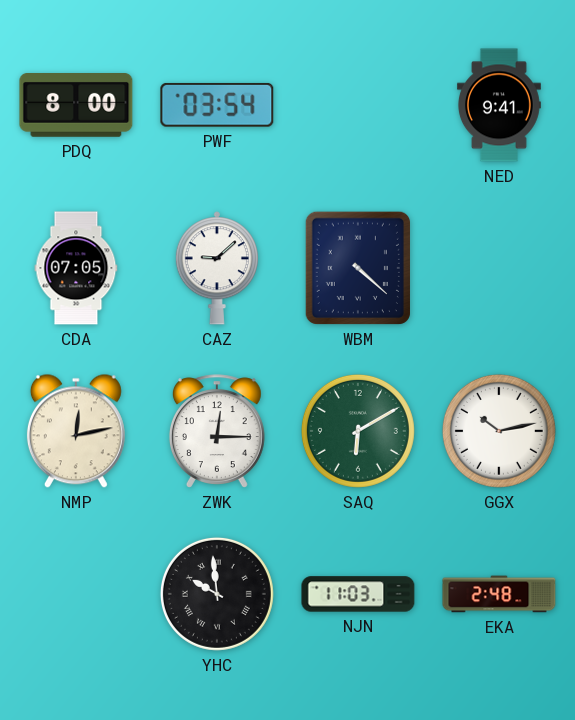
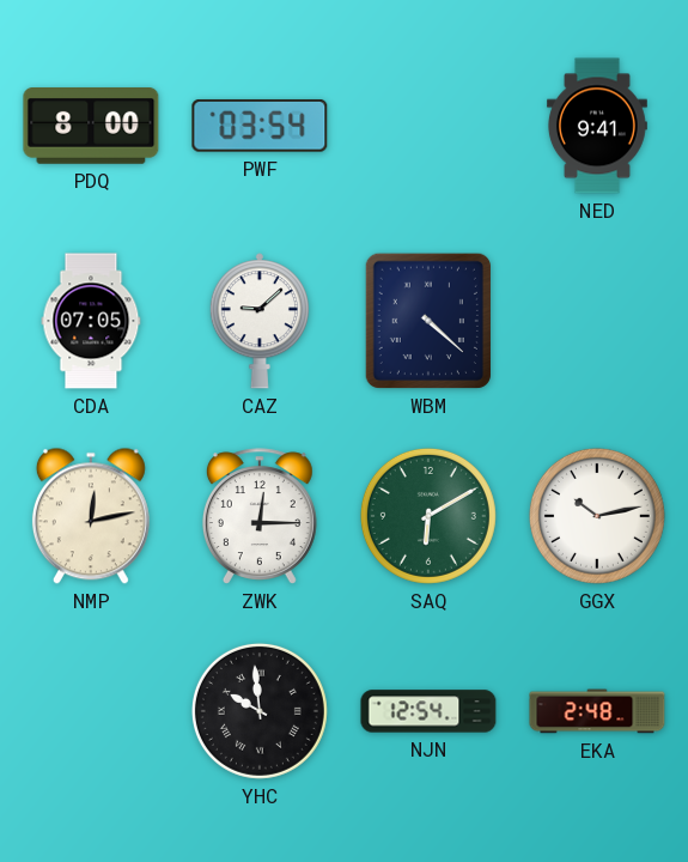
NJN: 11:03 -> 12:54
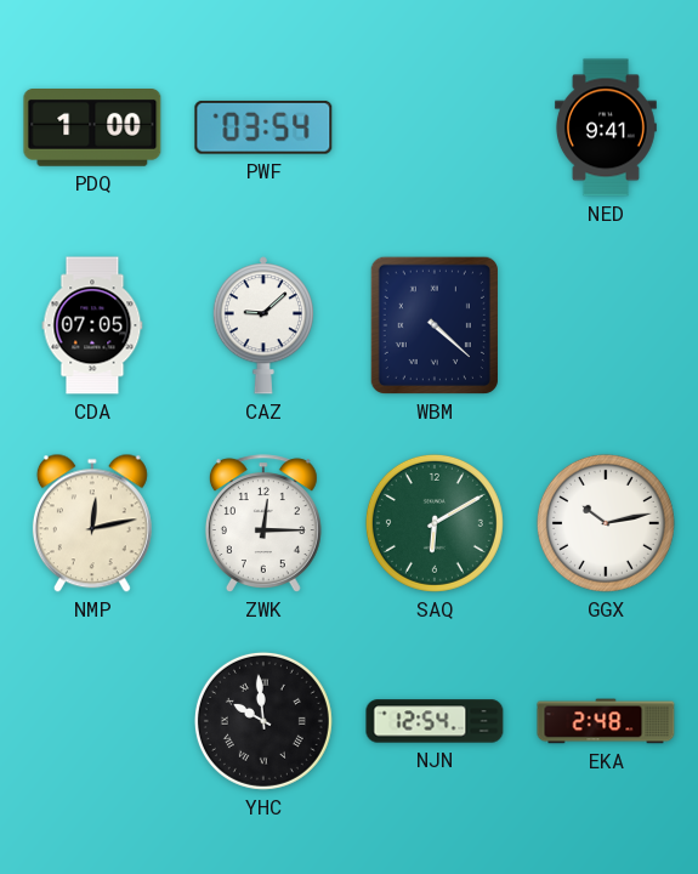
PDQ: 8:00 -> 1:00
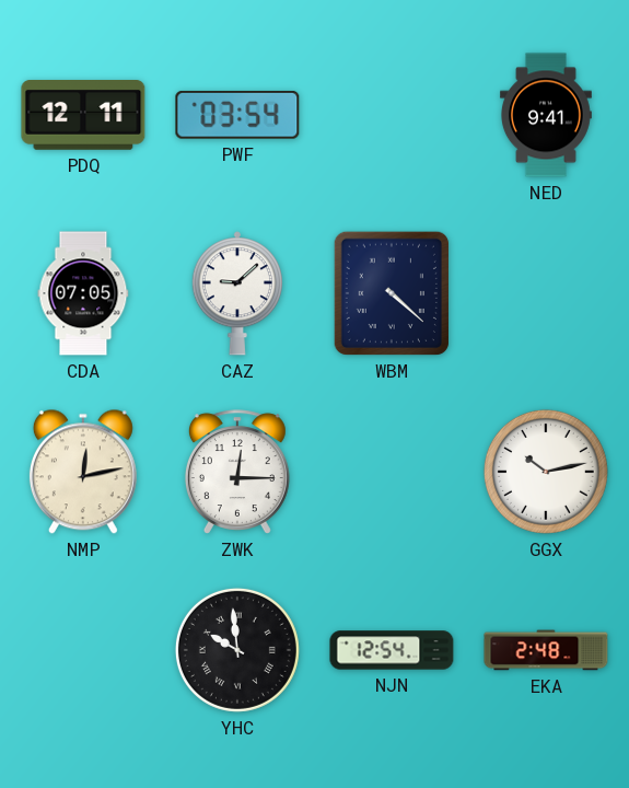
PDQ: 1:00 -> 12:11
SAQ: 6:10 -> none
